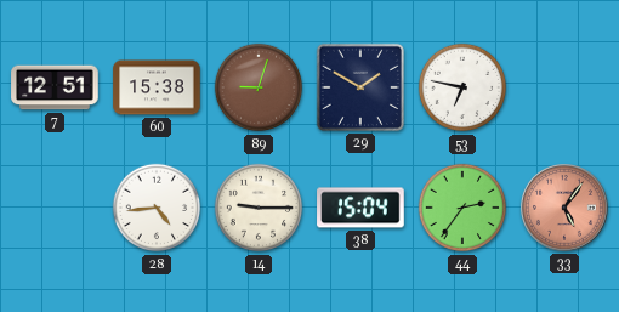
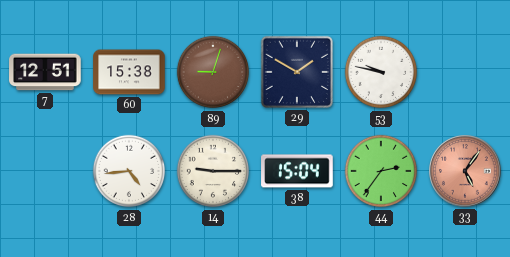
53: 6:47 -> 9:47
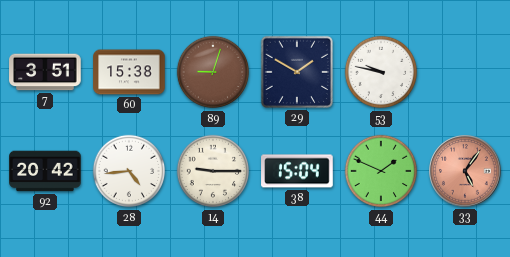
7: 12:51 -> 3:51
92: none -> 20:42
44: 2:36 -> 1:49
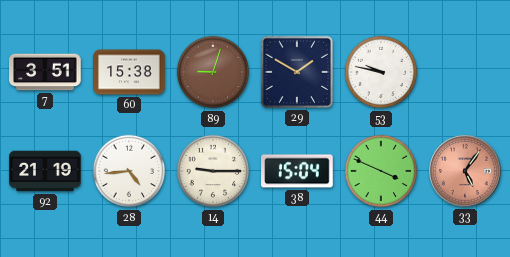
92: 20:42 -> 21:19
44: 1:49 -> 3:49
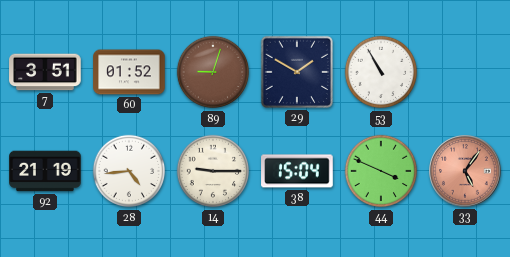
60: 15:38 -> 01:52
53: 9:47 -> 10:55
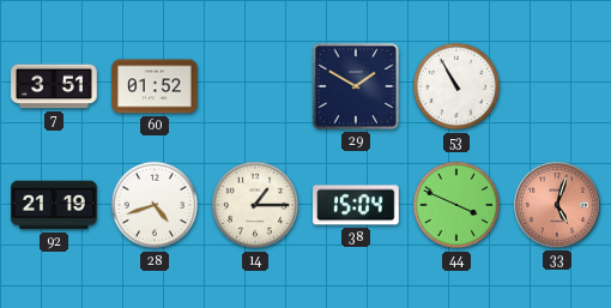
89: 9:03 -> none
28: 4:44 -> 4:42
14: 9:15 -> 1:15
33: 5:06 -> 5:03
